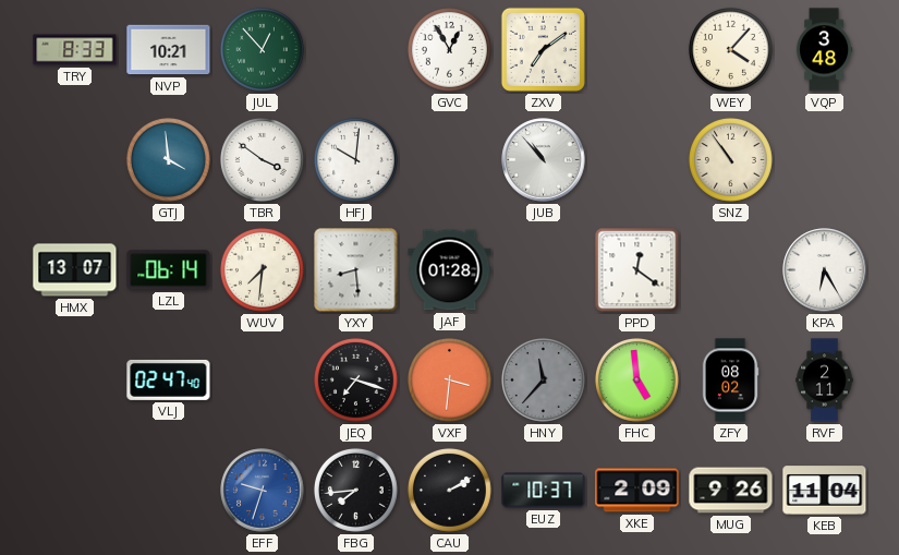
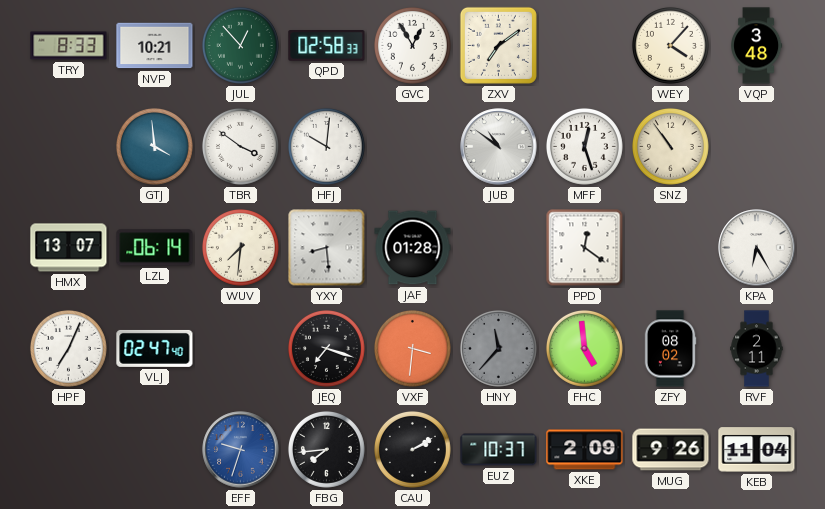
QPD: none -> 02:58
JUB: 10:53 -> 10:51
MFF: none -> 12:27
HPF: none -> 7:04
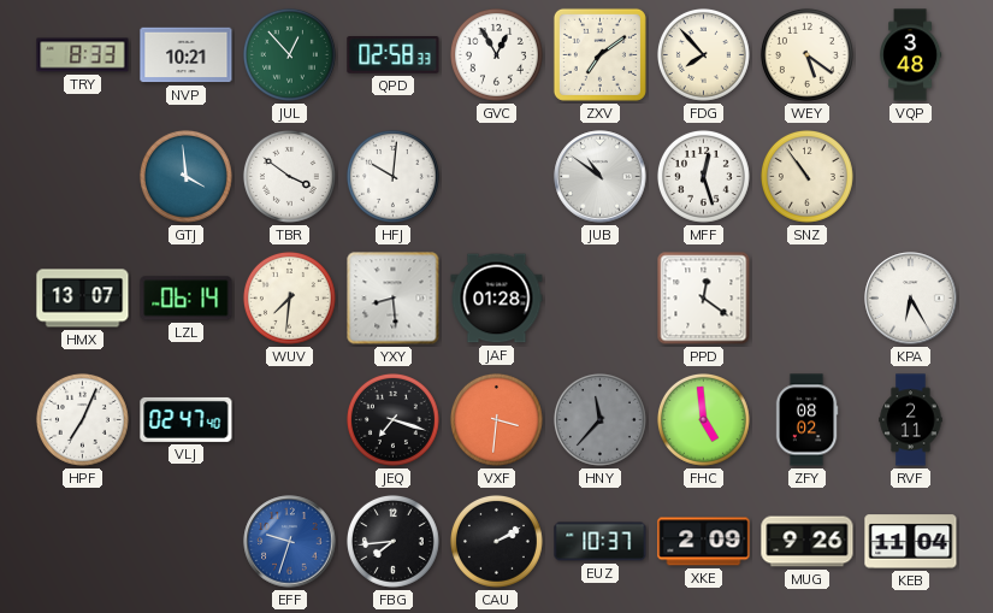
FDG: none -> 7:53
WEY: 4:07 -> 5:21
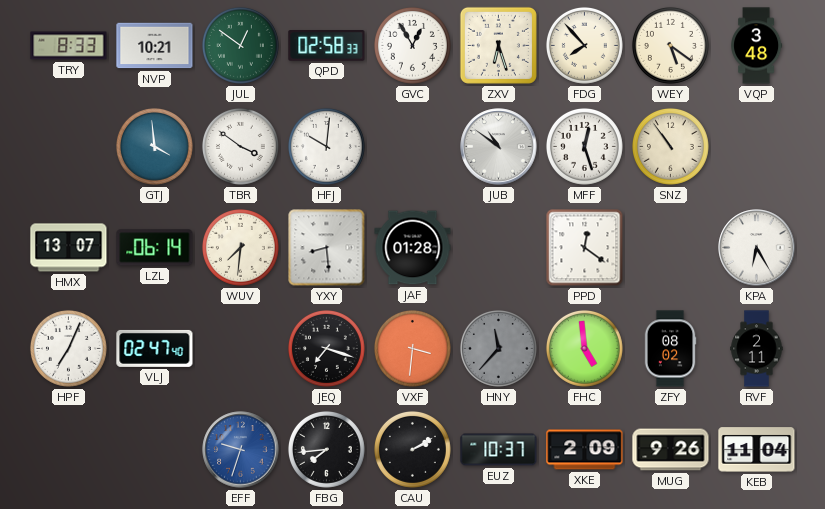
JUL: 12:53 -> 12:51
ZXV: 7:09 -> 6:27
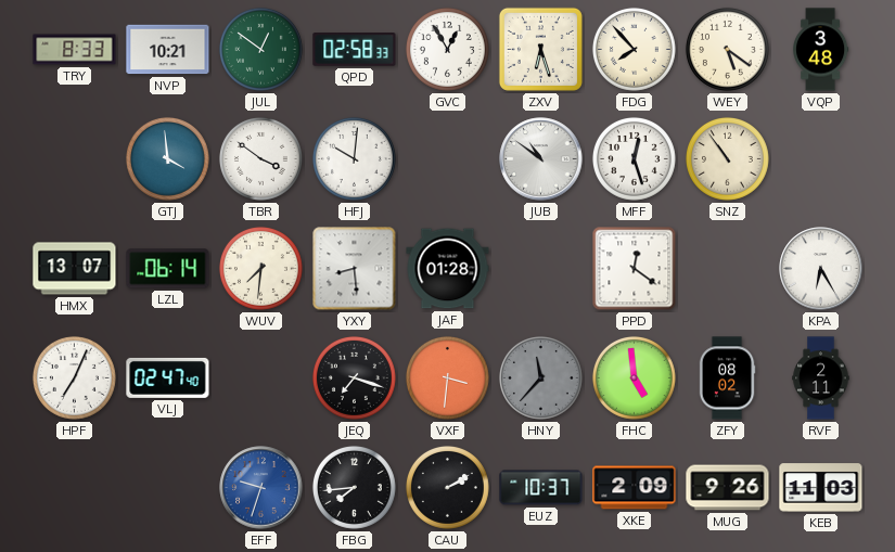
KEB: 11:04 -> 11:03
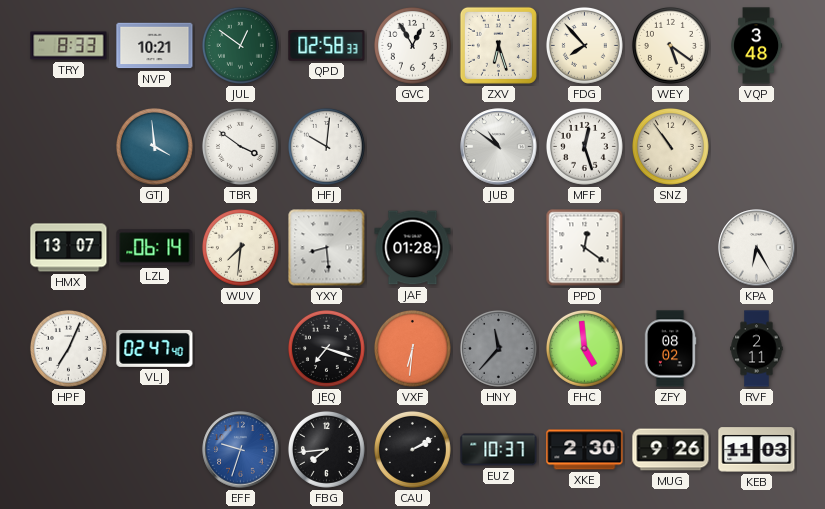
VXF: 3:31 -> 6:31
XKE: 2:09 -> 2:30
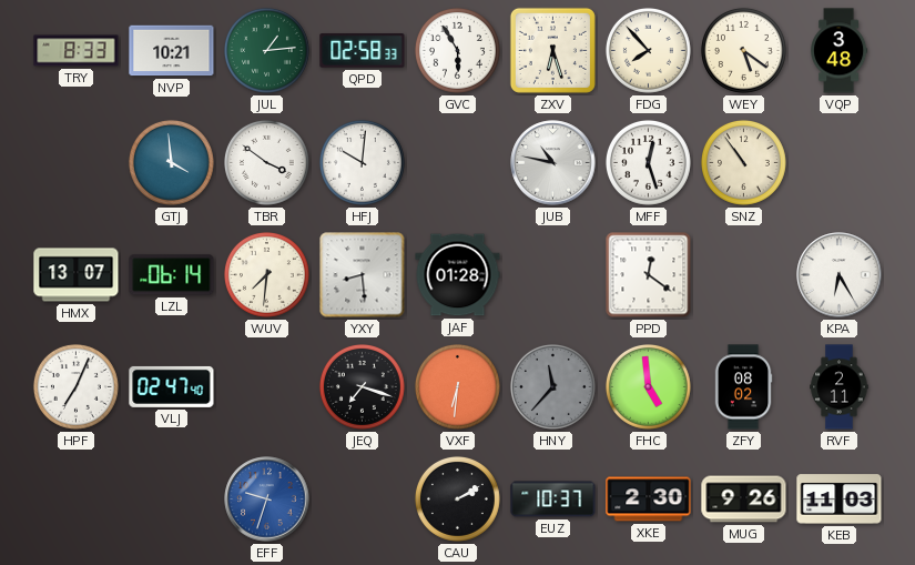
JUL: 12:51 -> 1:14
GVC: 12:55 -> 5:55
JUB: 10:51 -> 10:47
FBG: 7:44 -> none
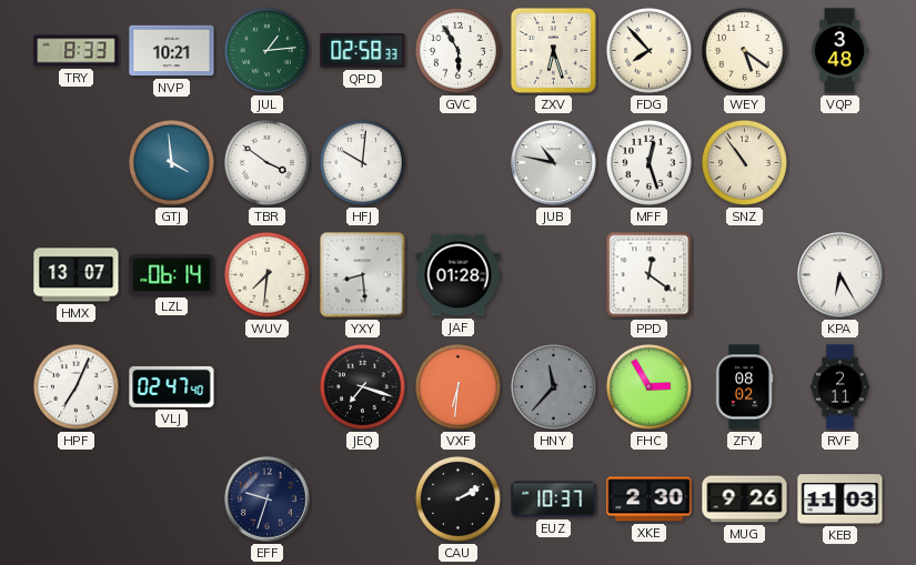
FHC: 4:59 -> 2:55
EFF dial: blue -> navy
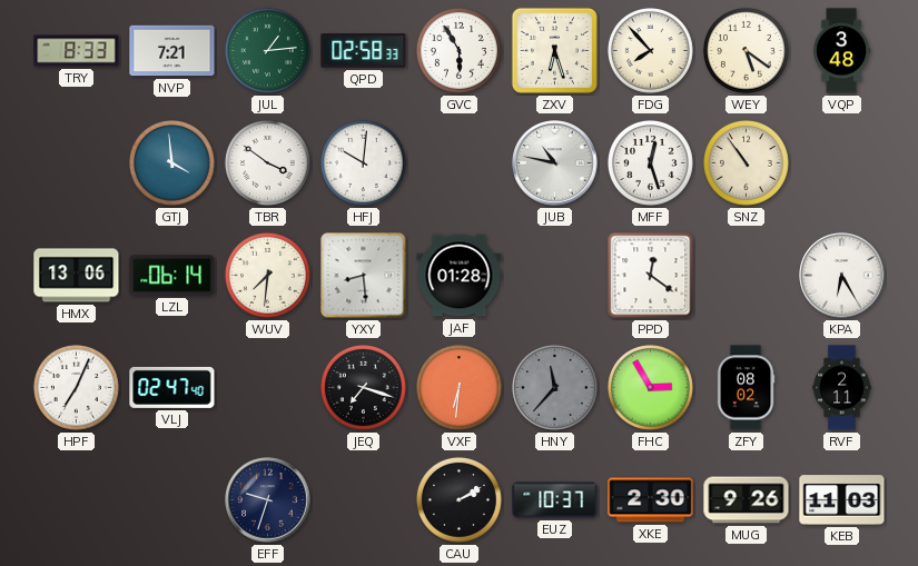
NVP: 10:21 -> 7:21
HMX: 13:07 -> 13:06
